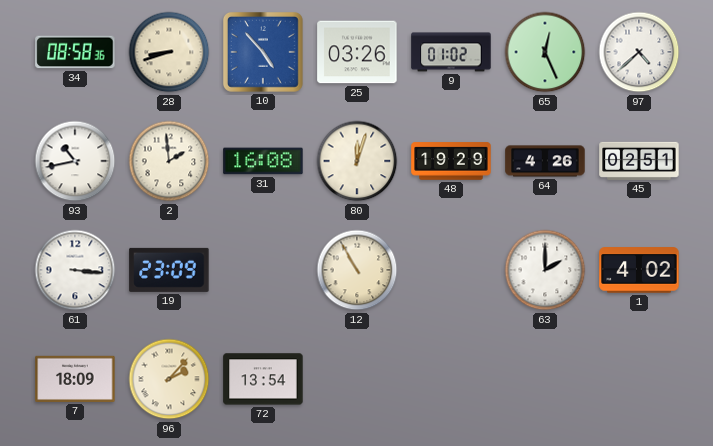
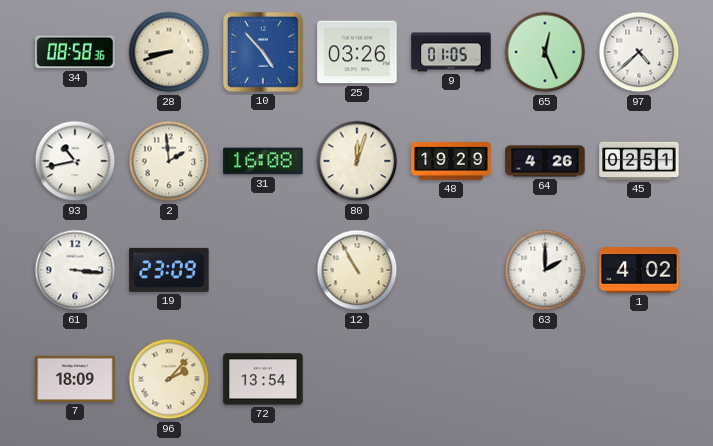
9: 01:02 -> 01:05
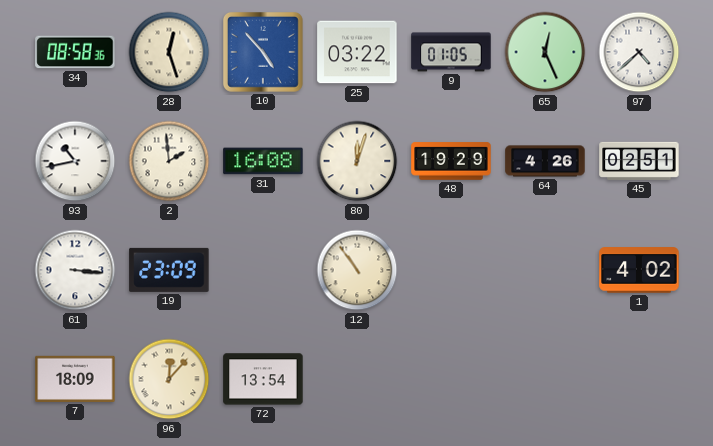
28: 8:42 -> 12:27
25: 03:26 -> 03:22
12: 10:55 -> 10:54
63: 2:00 -> none
96: 2:07 -> 12:07
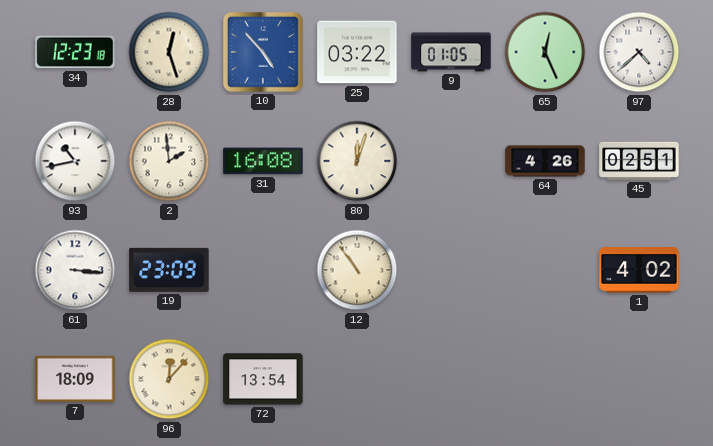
34: 08:58 -> 12:23
48: 19:29 -> none
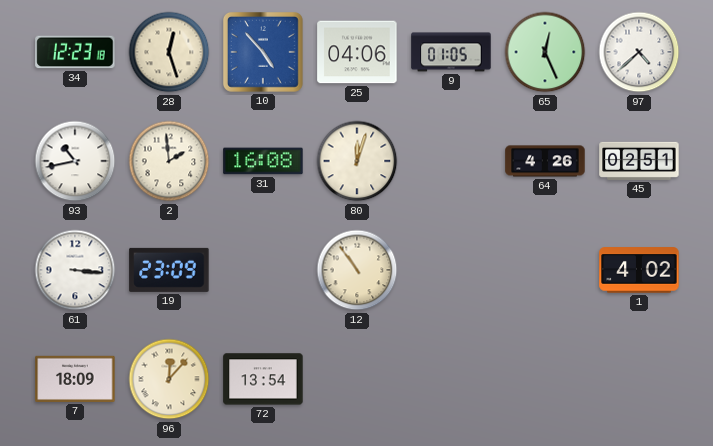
25: 03:22 -> 04:06
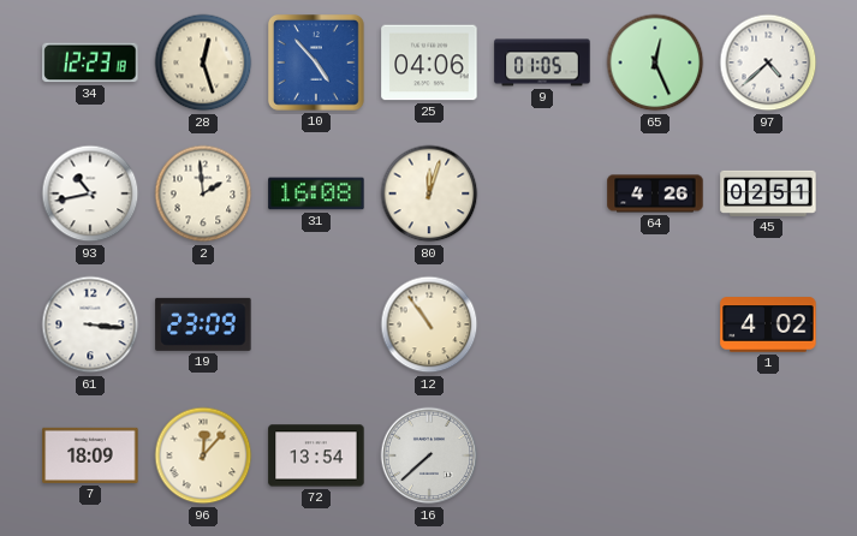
16: none -> 7:38
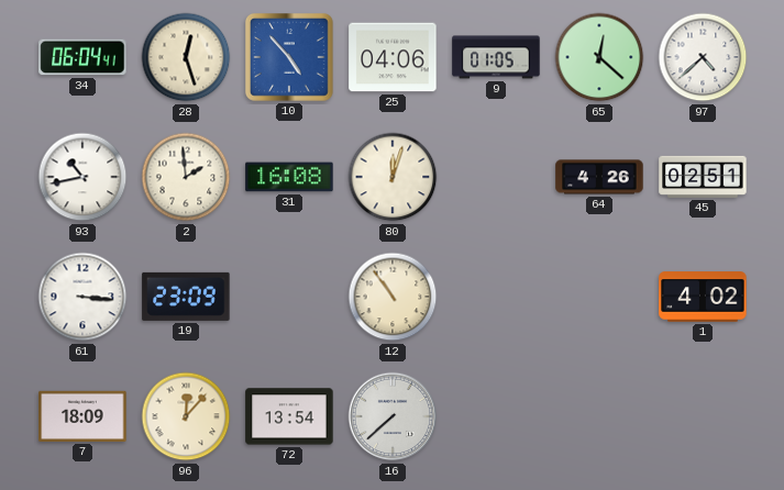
34: 12:23 -> 06:04
65: 12:26 -> 12:22
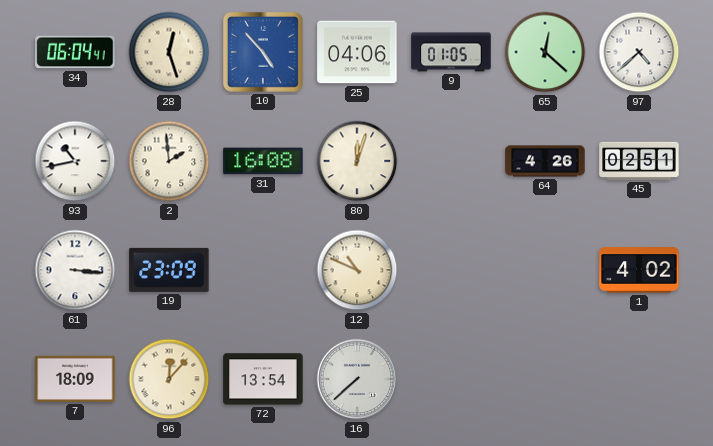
12: 10:54 -> 10:49
